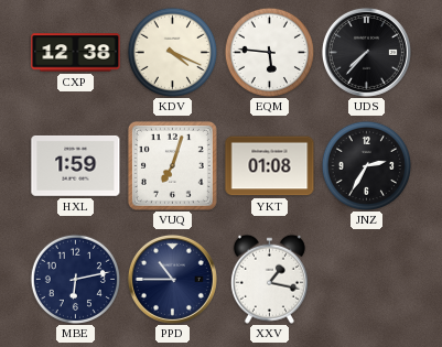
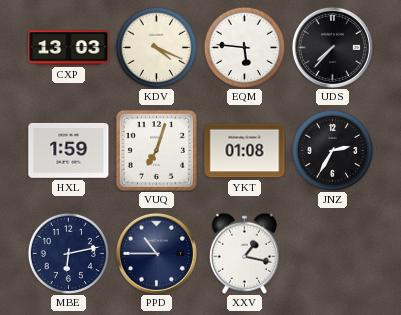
CXP: 12:38 -> 13:03
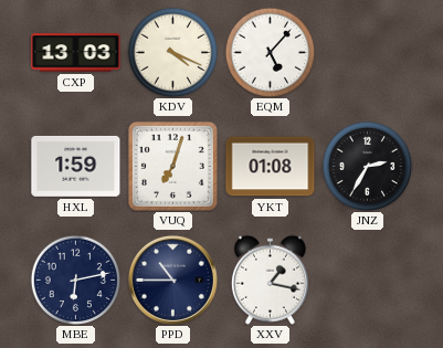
EQM: 5:46 -> 5:07
UDS: 7:37 -> none
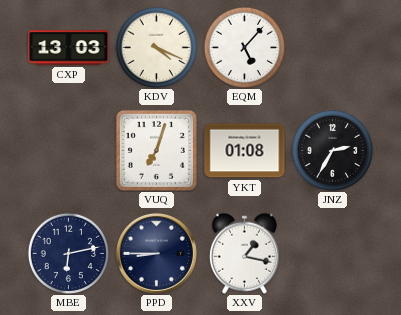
HXL: 1:59 -> none
PPD: 10:45 -> 8:45
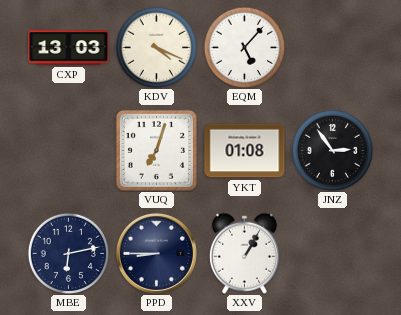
JNZ: 2:35 -> 2:54
XXV: 1:17 -> 1:05
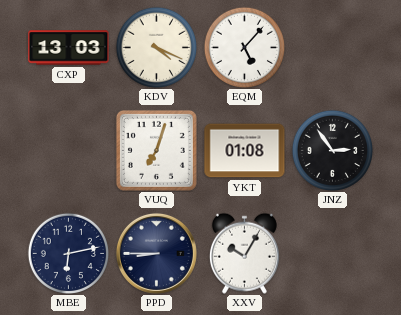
XXV: 1:05 -> 10:05
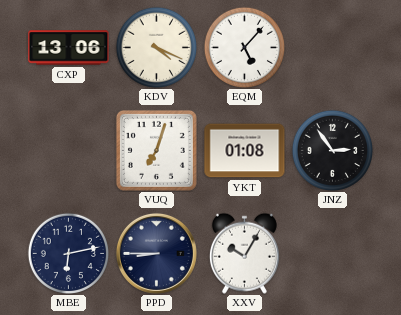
CXP: 13:03 -> 13:06
